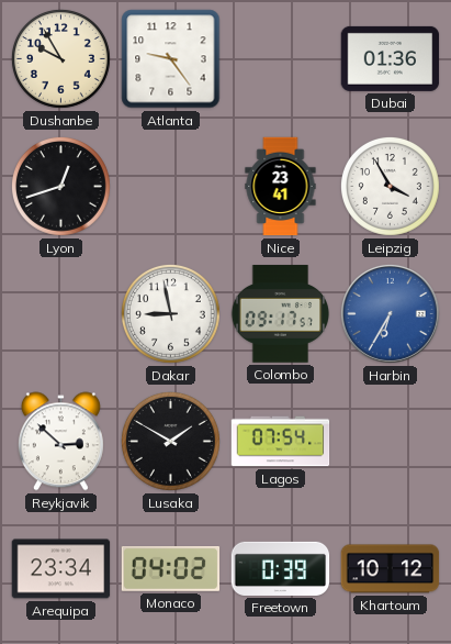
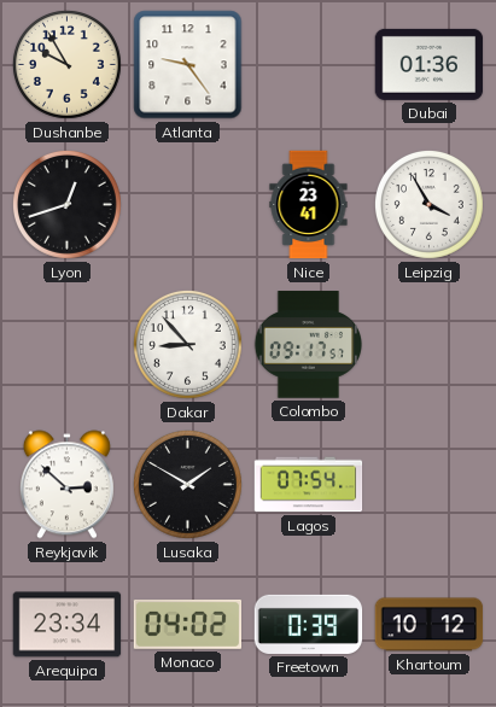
Dakar: 8:58 -> 8:53
Harbin: 6:35 -> none
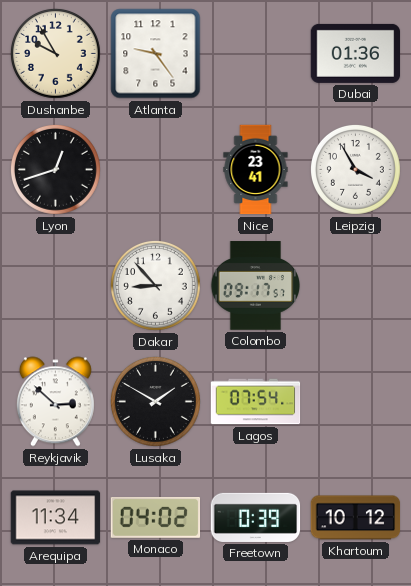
Arequipa: 23:34 -> 11:34
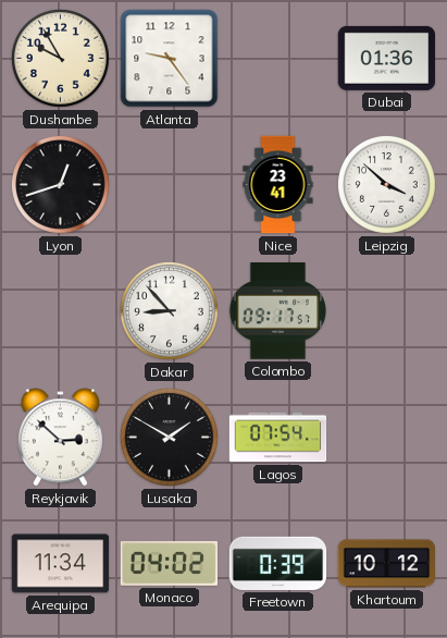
Leipzig: 3:55 -> 3:52
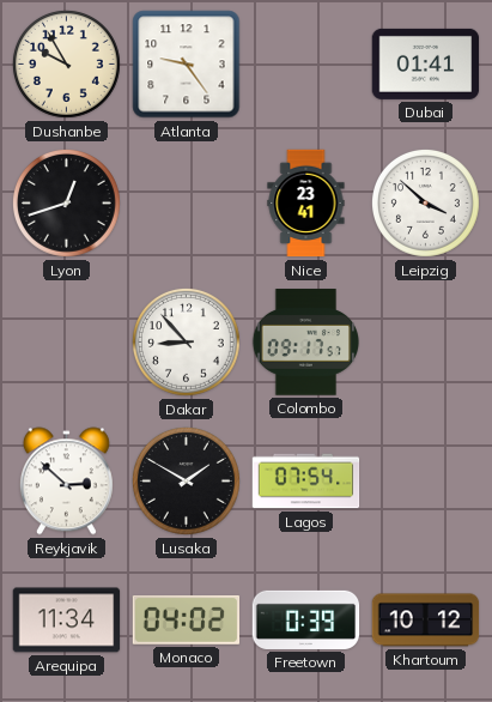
Dubai: 01:36 -> 01:41
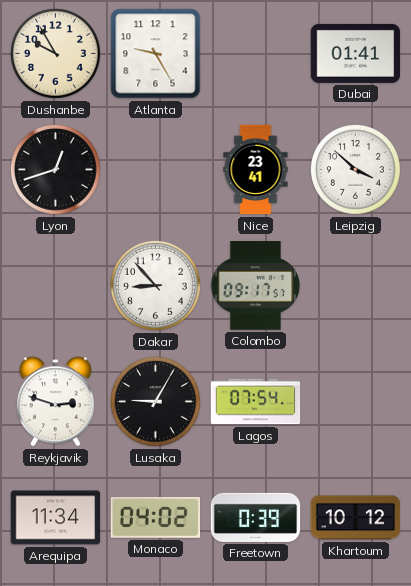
Atlanta: 9:24 -> 9:25
Reykjavik: 2:52 -> 2:48
Lusaka: 1:50 -> 9:05
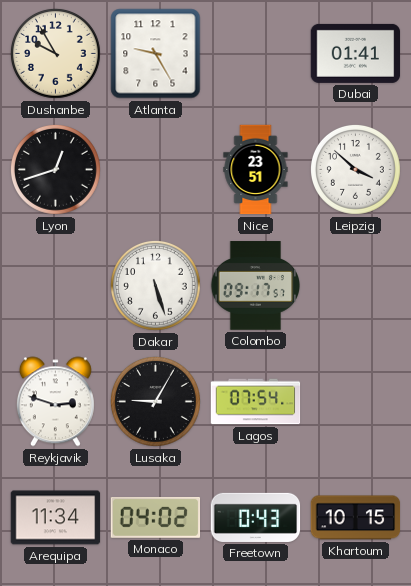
Nice: 23:41 -> 23:51
Dakar: 8:53 -> 5:27
Freetown: 0:39 -> 0:43
Khartoum: 10:12 -> 10:15
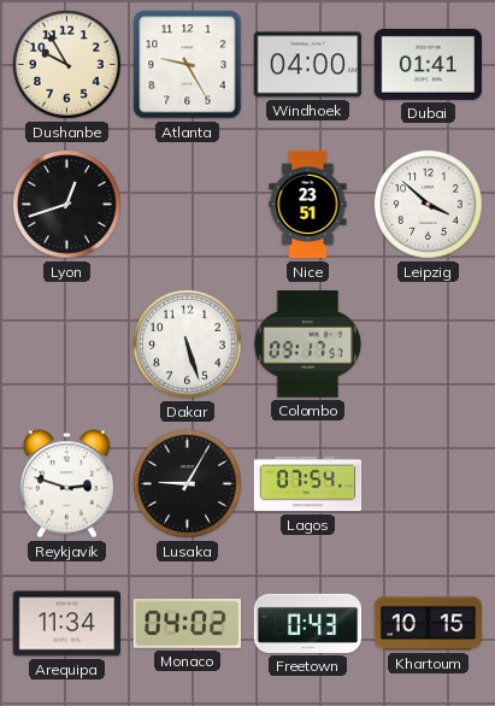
Windhoek: none -> 04:00
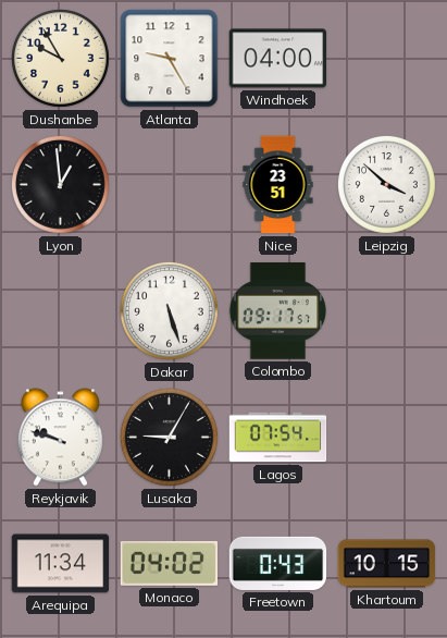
Dubai: 01:41 -> none
Lyon: 12:42 -> 12:59
Reykjavik: 2:48 -> 9:48
